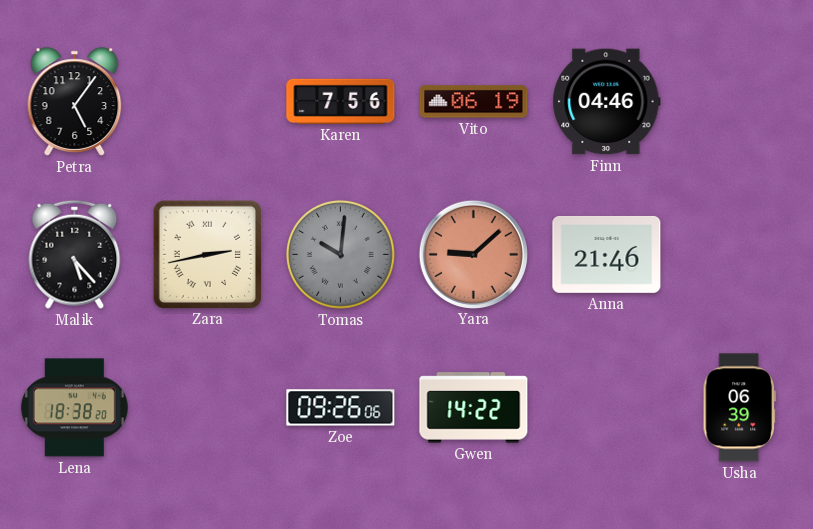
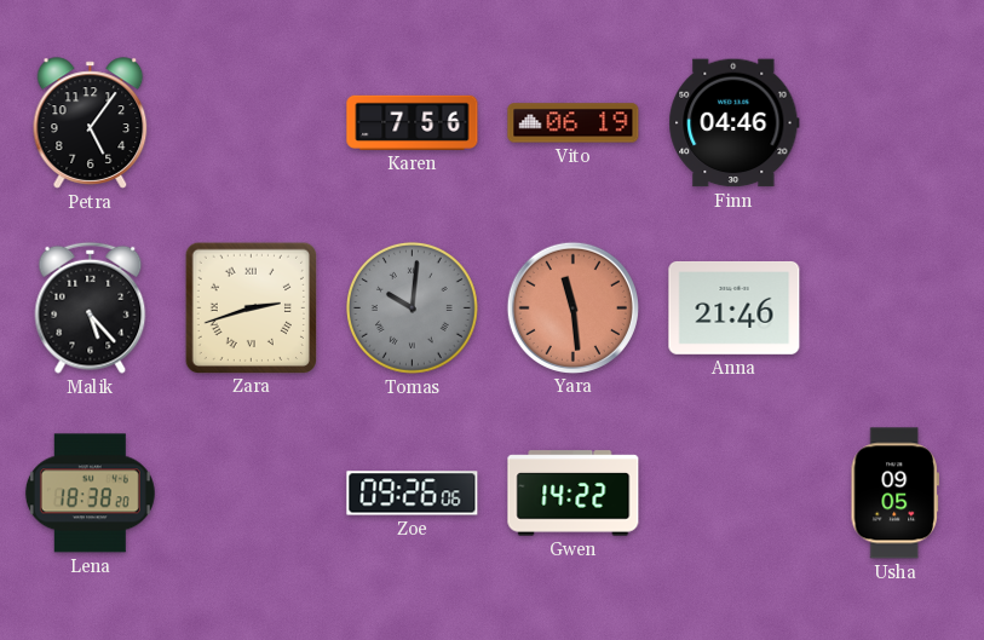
Zara: 2:43 -> 2:42
Yara: 9:08 -> 11:29
Usha: 06:39 -> 09:05
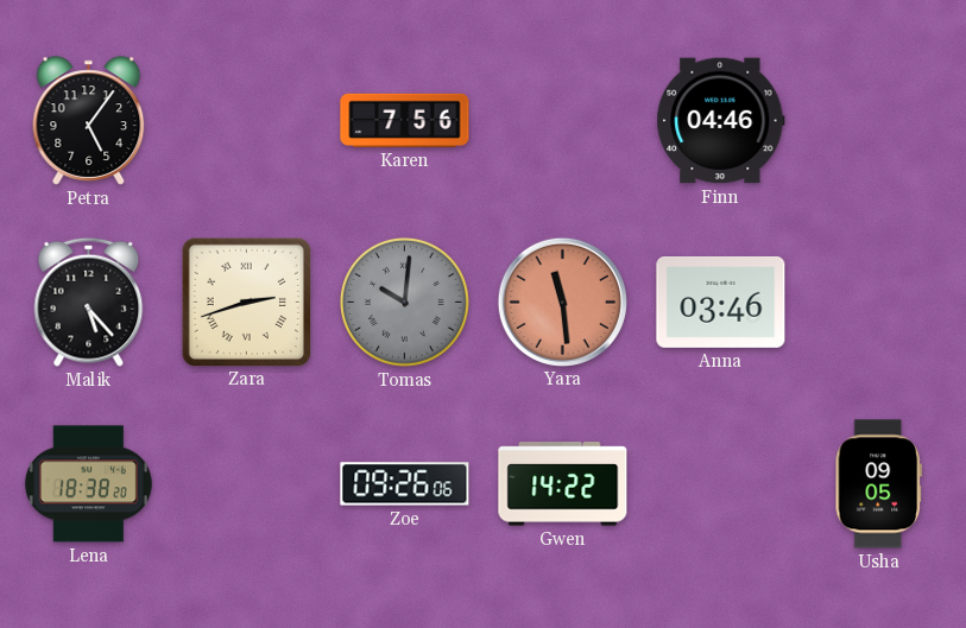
Vito: 06:19 -> none
Anna: 21:46 -> 03:46
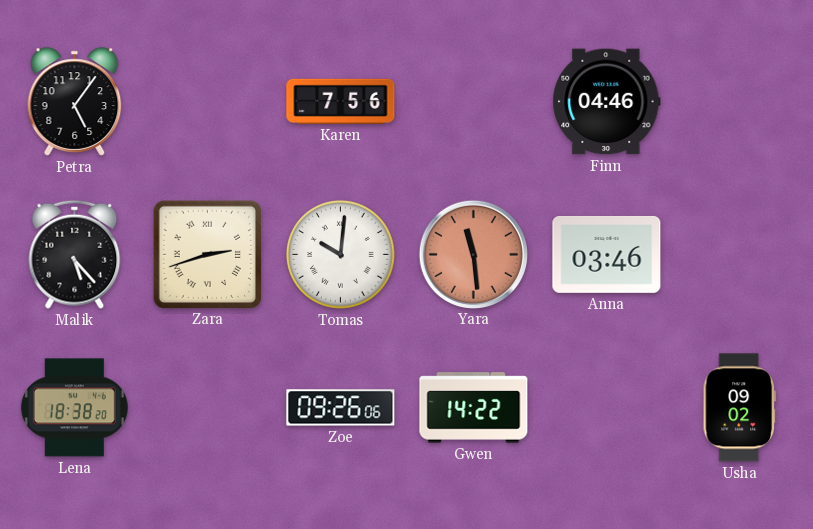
Tomas dial: grey -> white
Usha: 09:05 -> 09:02
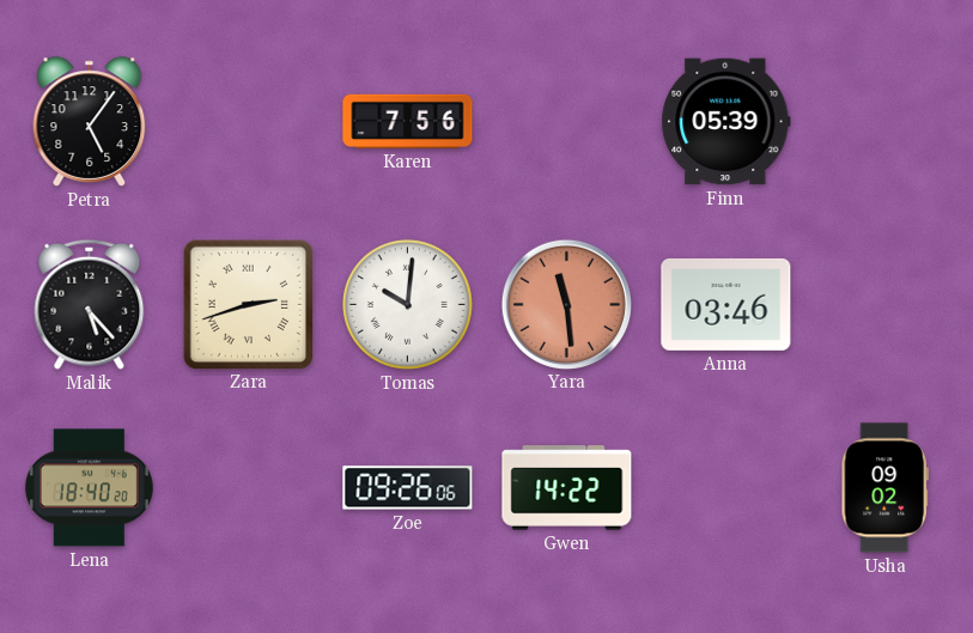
Finn: 04:46 -> 05:39
Lena: 18:38 -> 18:40
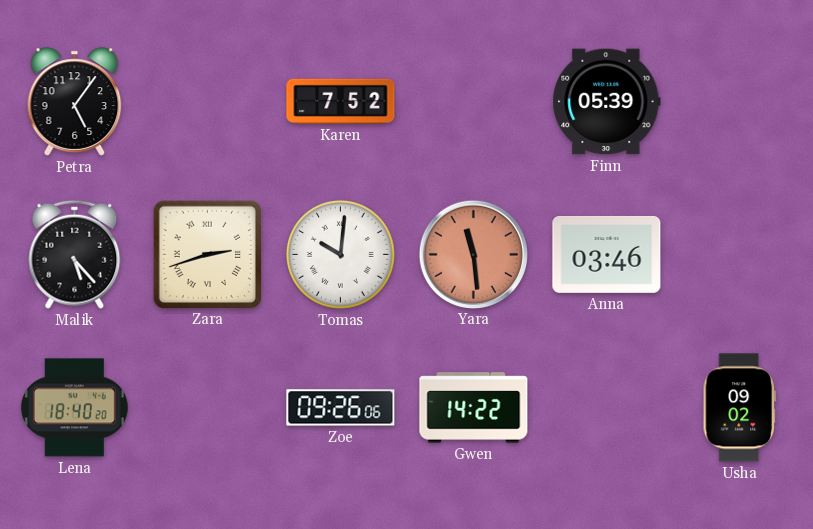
Karen: 7:56 -> 7:52
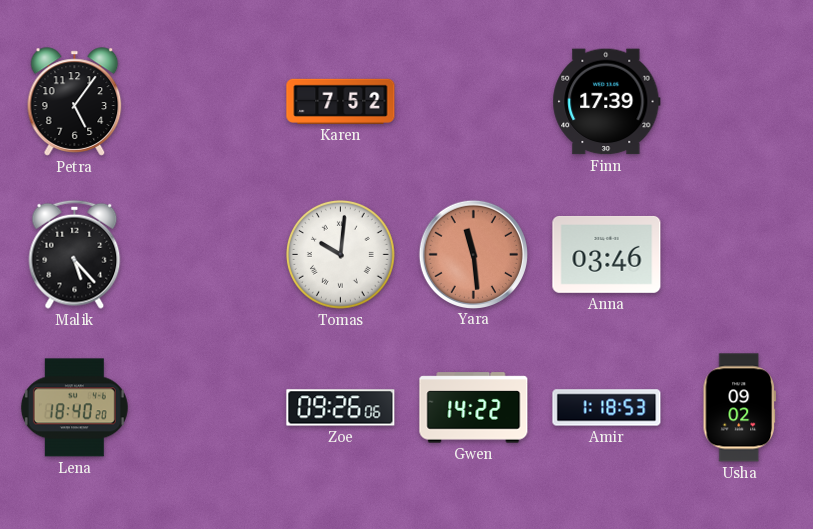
Finn: 05:39 -> 17:39
Zara: 2:42 -> none
Amir: none -> 1:18
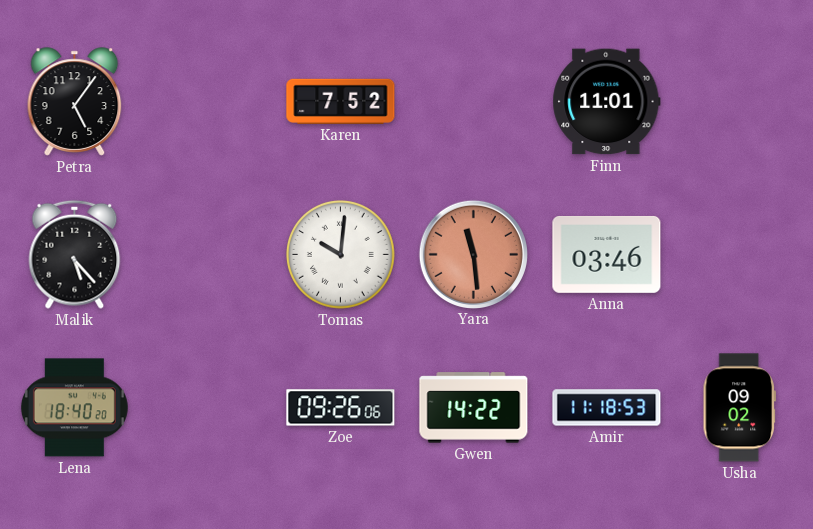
Finn: 17:39 -> 11:01
Amir: 1:18 -> 11:18
